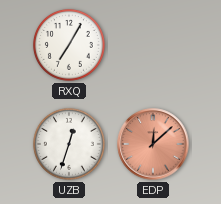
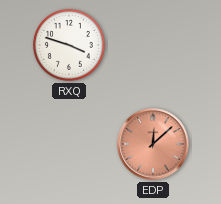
RXQ: 7:05 -> 3:48
UZB: 12:33 -> none
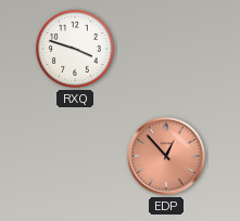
EDP: 12:08 -> 12:53
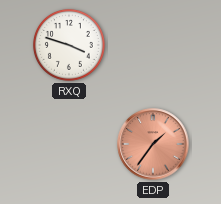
EDP: 12:53 -> 1:36
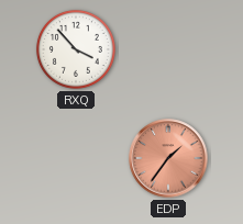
RXQ: 3:48 -> 3:53
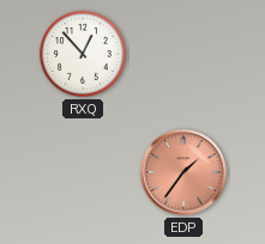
RXQ: 3:53 -> 12:53
